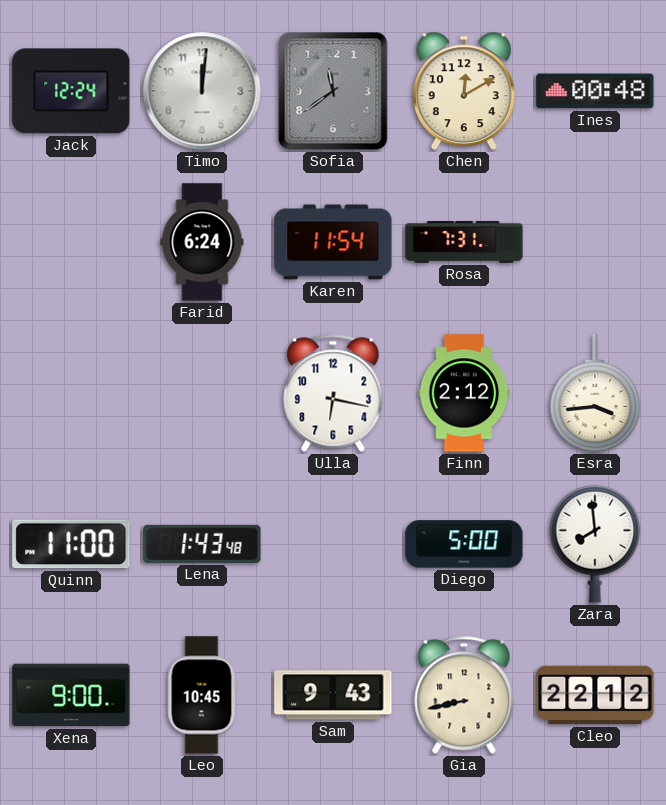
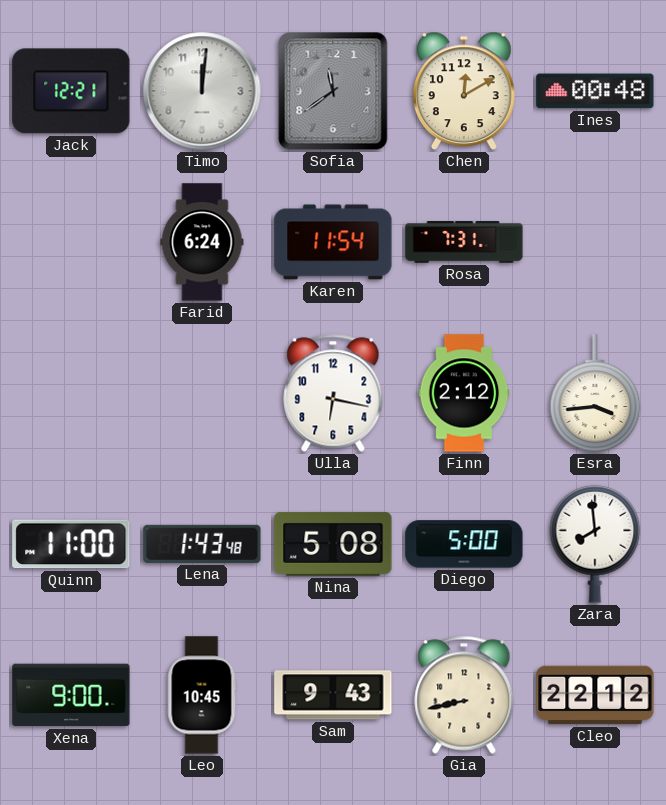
Jack: 12:24 -> 12:21
Nina: none -> 5:08
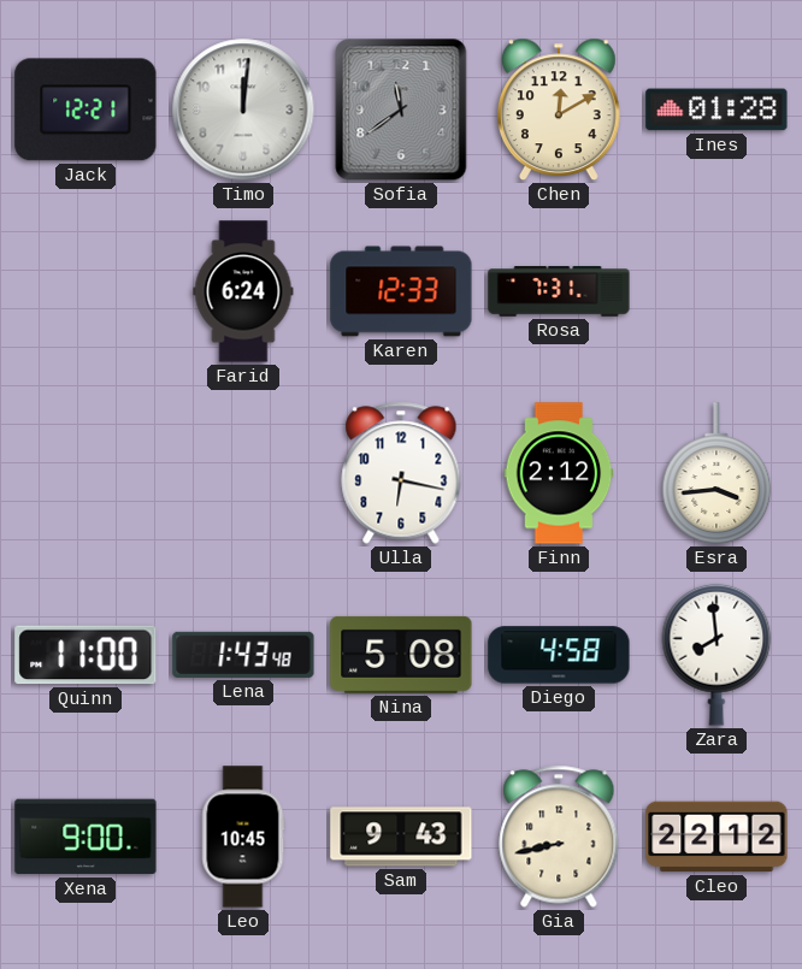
Ines: 00:48 -> 01:28
Karen: 11:54 -> 12:33
Diego: 5:00 -> 4:58
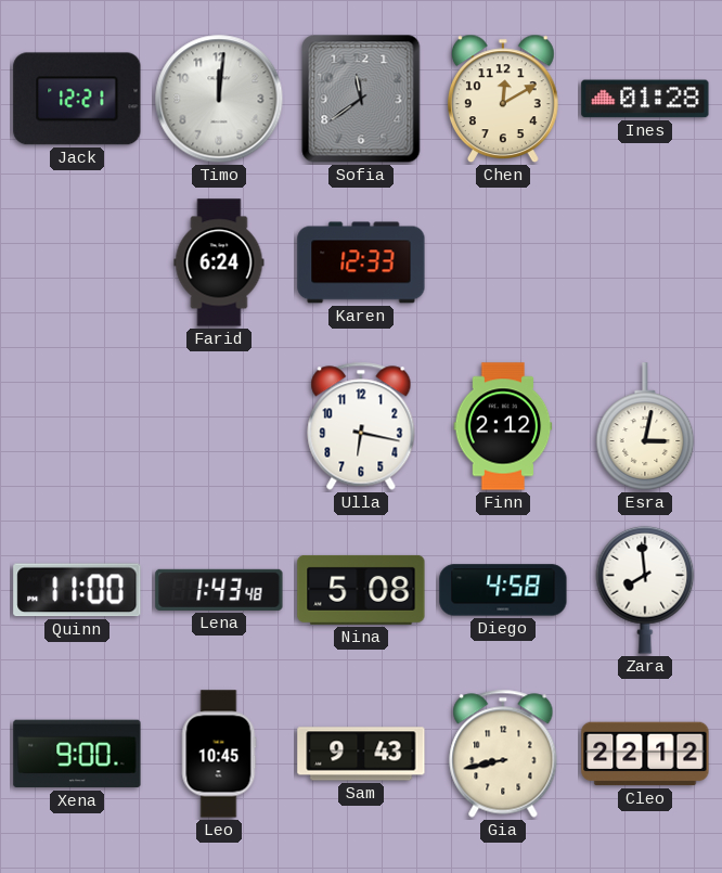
Rosa: 7:31 -> none
Esra: 3:44 -> 3:02
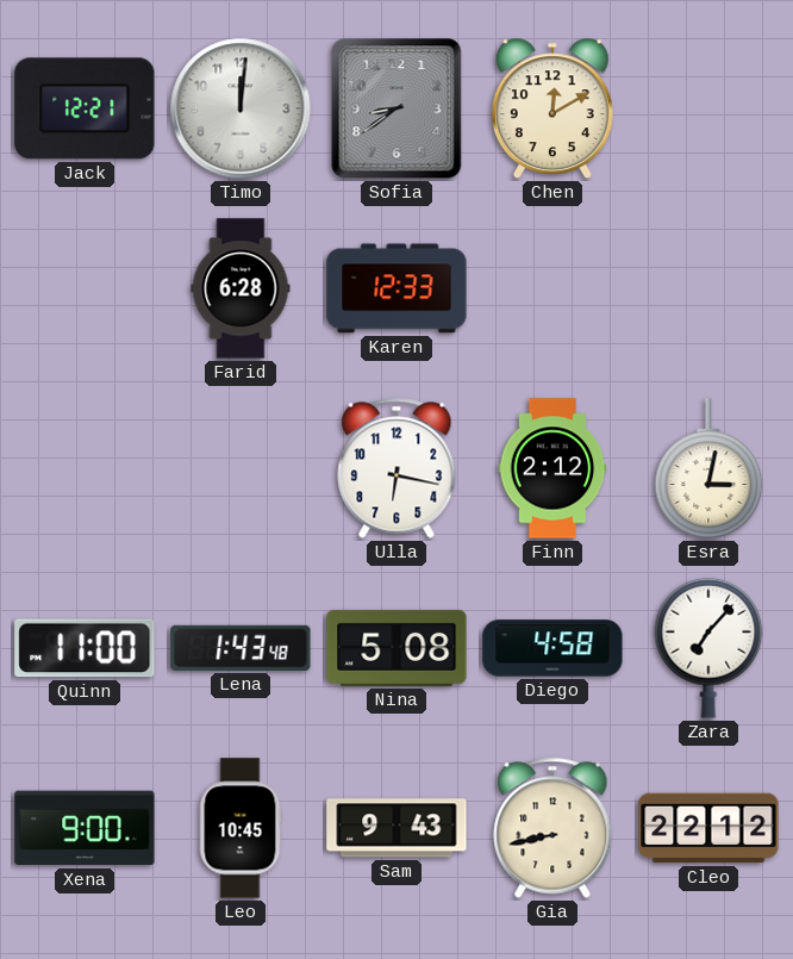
Sofia: 11:39 -> 8:39
Ines: 01:28 -> none
Farid: 6:24 -> 6:28
Zara: 7:59 -> 7:07
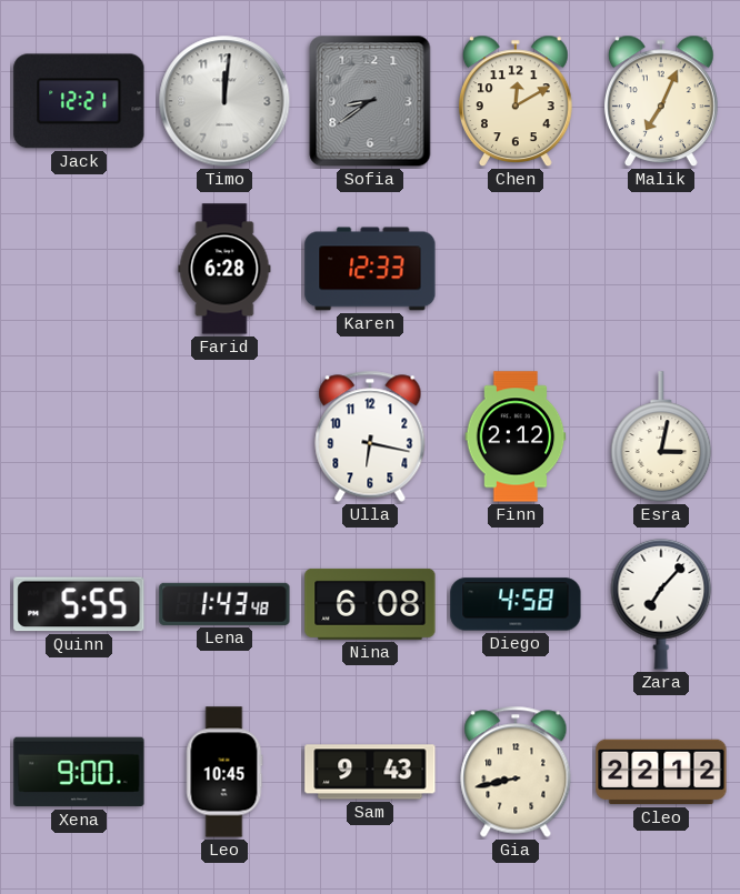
Malik: none -> 7:04
Quinn: 11:00 -> 5:55
Nina: 5:08 -> 6:08
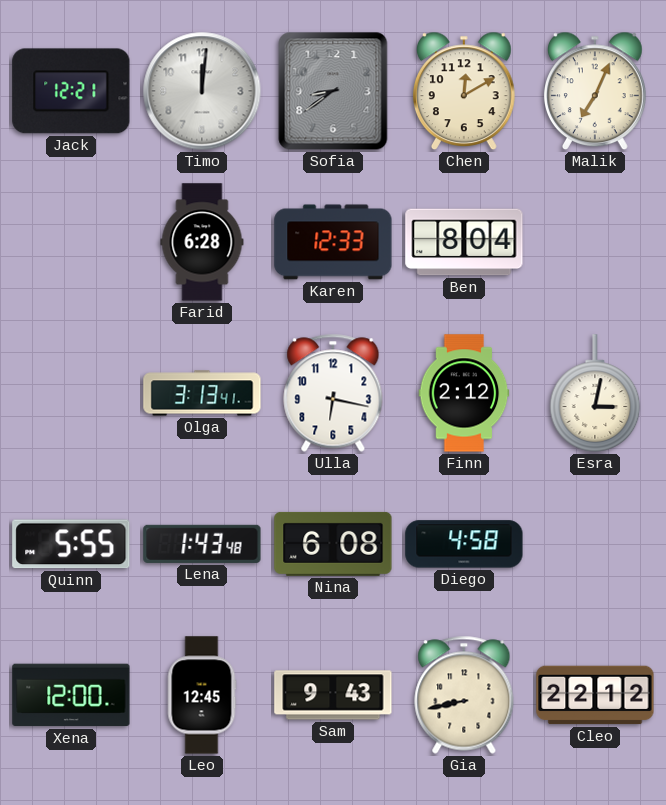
Ben: none -> 8:04
Olga: none -> 3:13
Zara: 7:07 -> none
Xena: 9:00 -> 12:00
Leo: 10:45 -> 12:45
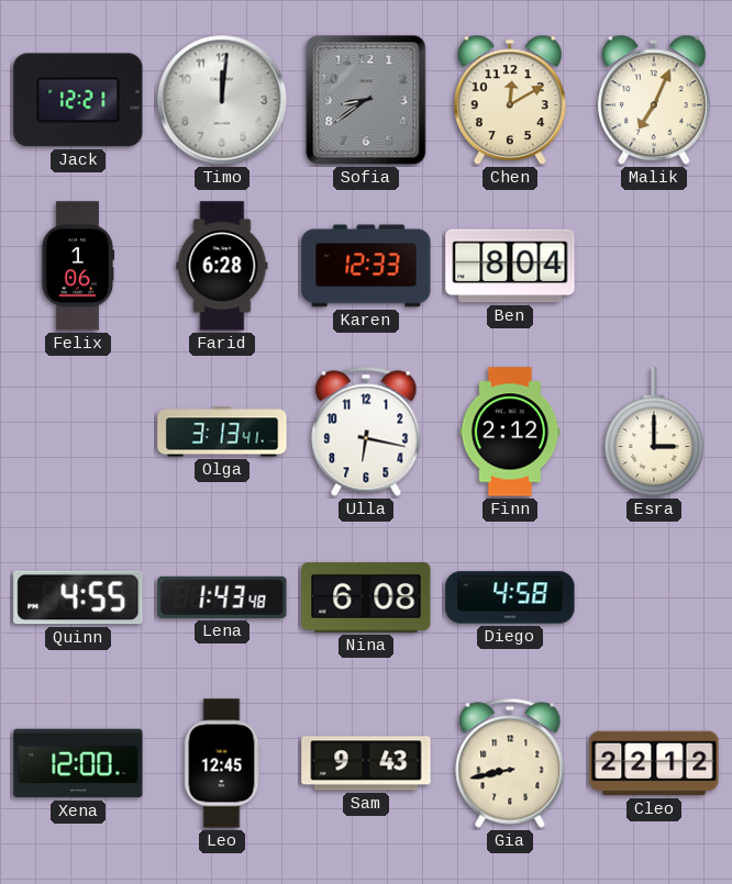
Felix: none -> 1:06
Esra: 3:02 -> 3:00
Quinn: 5:55 -> 4:55
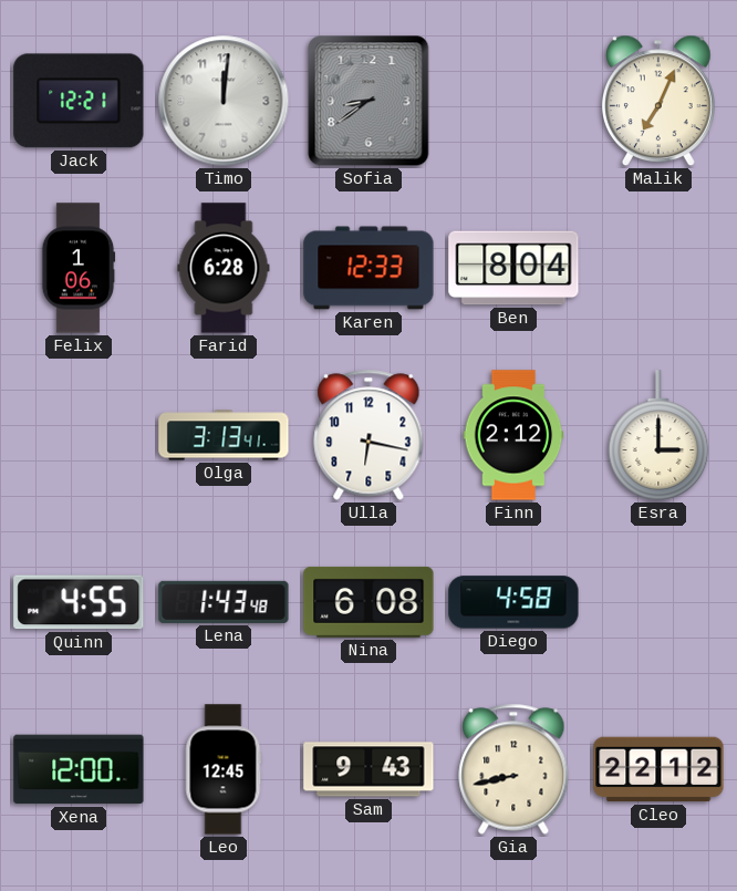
Chen: 12:10 -> none
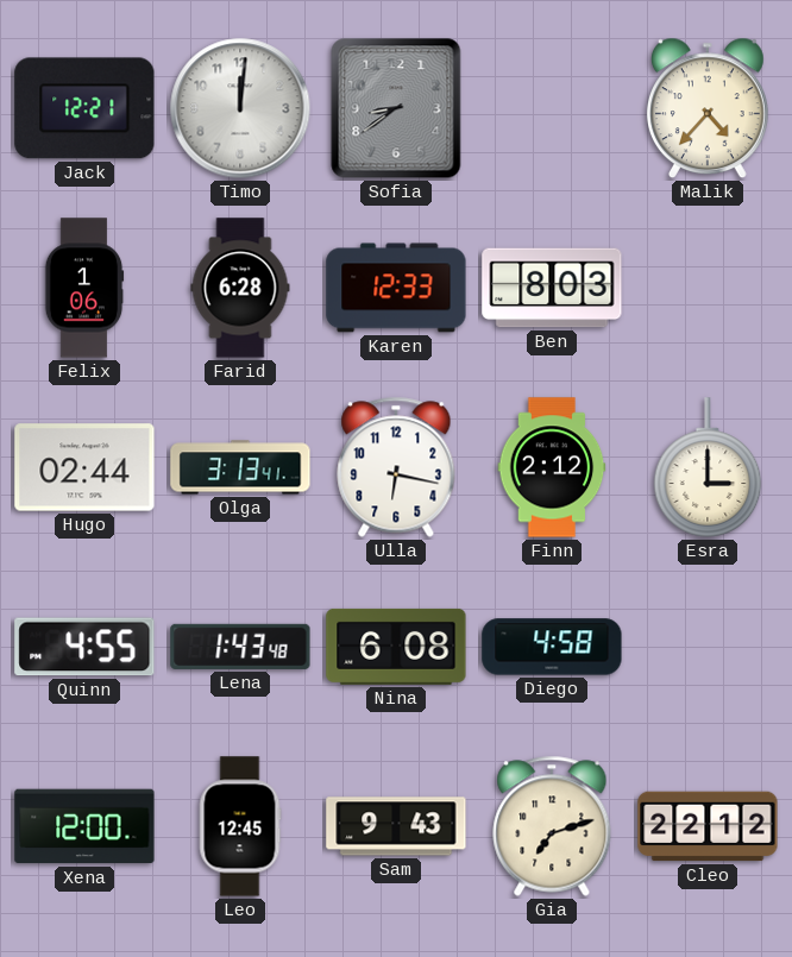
Malik: 7:04 -> 4:37
Ben: 8:04 -> 8:03
Hugo: none -> 02:44
Gia: 8:43 -> 7:12
